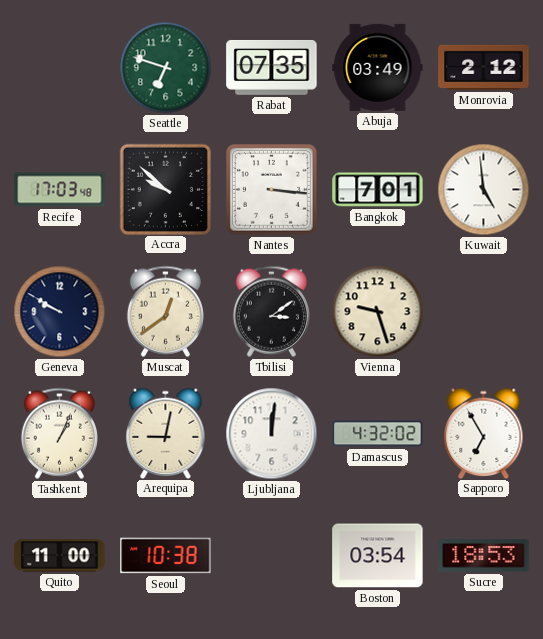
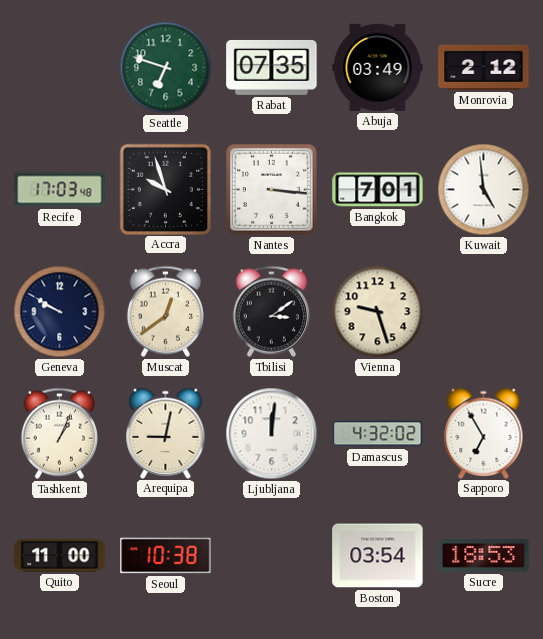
Accra: 9:52 -> 9:57
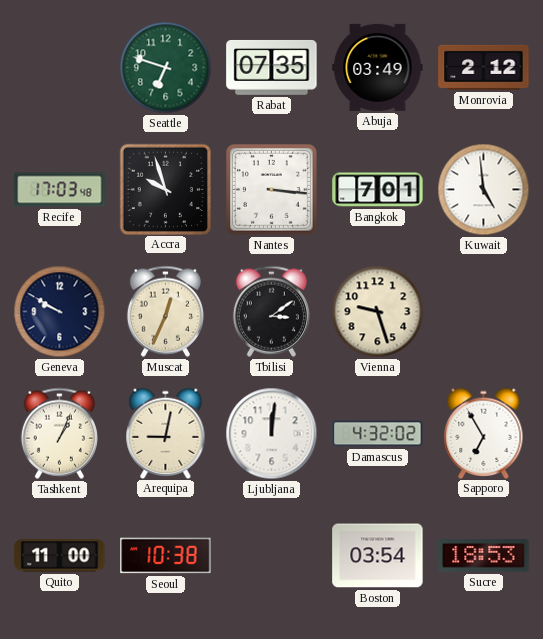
Muscat: 12:39 -> 12:34
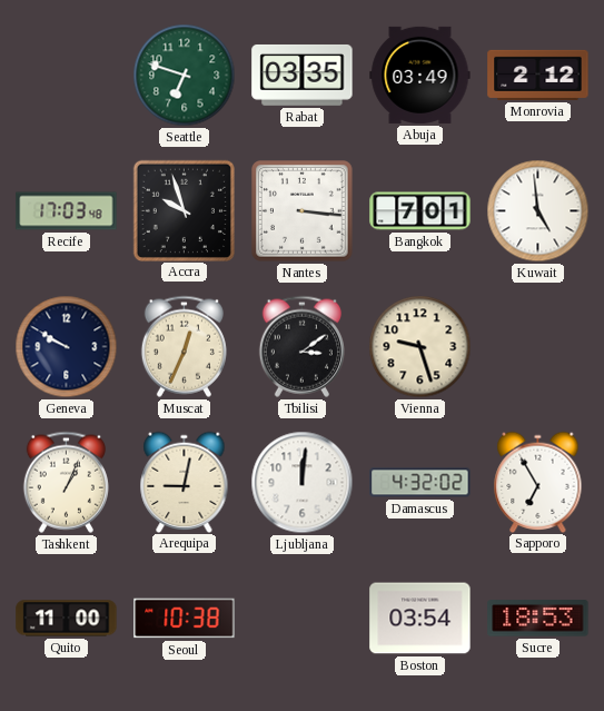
Rabat: 07:35 -> 03:35
